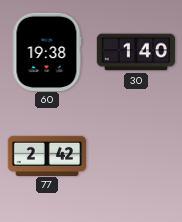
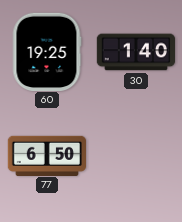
60: 19:38 -> 19:25
77: 2:42 -> 6:50
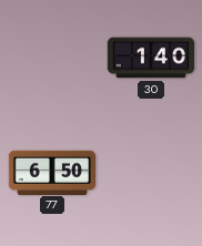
60: 19:25 -> none
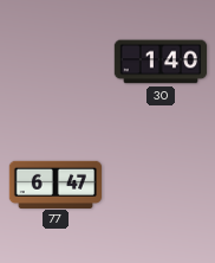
77: 6:50 -> 6:47
